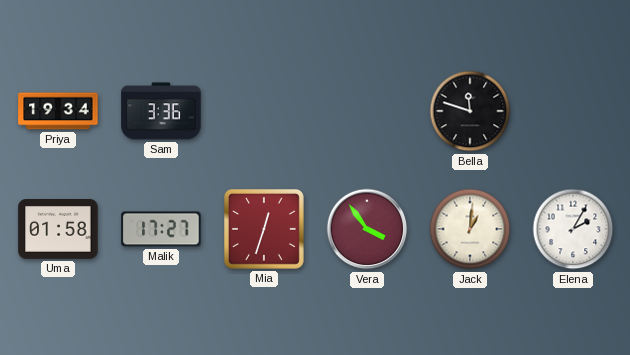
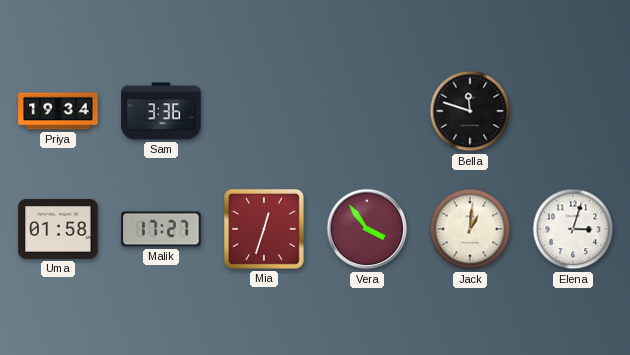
Elena: 2:05 -> 3:03
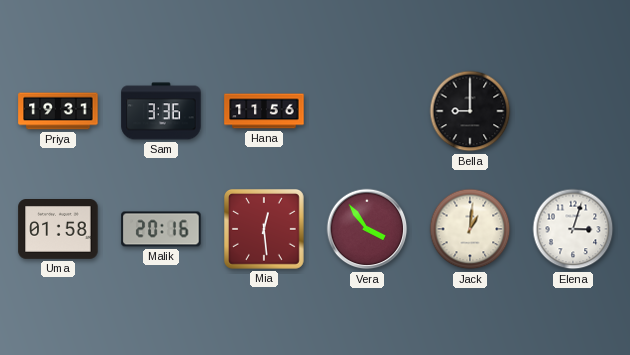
Priya: 19:34 -> 19:31
Hana: none -> 11:56
Bella: 11:48 -> 9:00
Malik: 17:27 -> 20:16
Mia: 12:33 -> 12:29
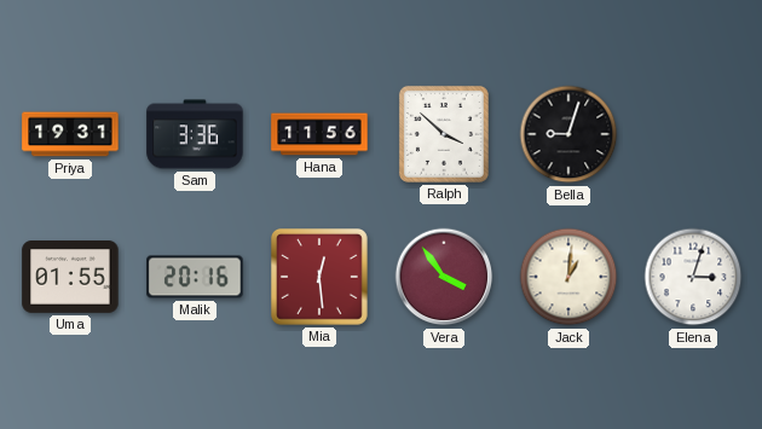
Ralph: none -> 3:52
Bella: 9:00 -> 9:03
Uma: 01:58 -> 01:55
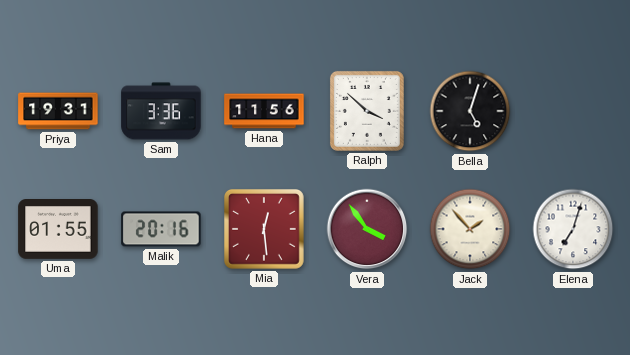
Bella: 9:03 -> 5:03
Jack: 1:01 -> 1:53
Elena: 3:03 -> 7:03
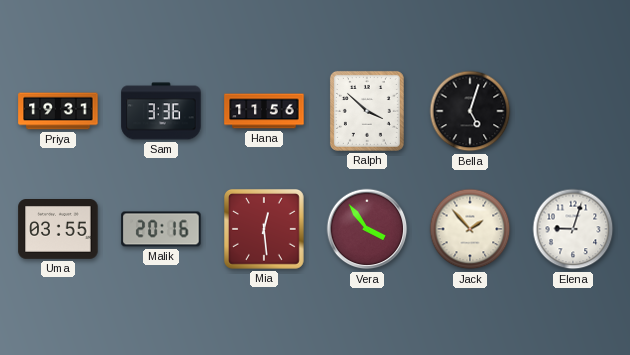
Uma: 01:55 -> 03:55
Elena: 7:03 -> 9:03
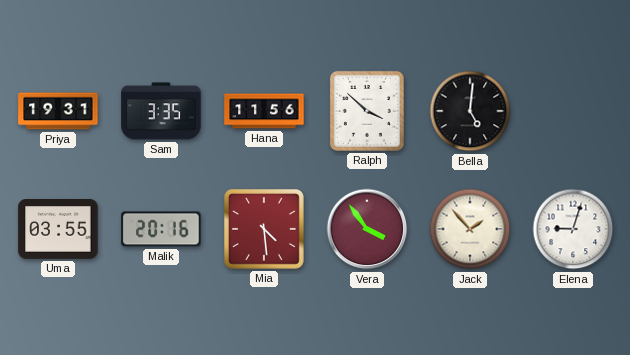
Sam: 3:36 -> 3:35
Bella: 5:03 -> 5:01
Mia: 12:29 -> 4:29
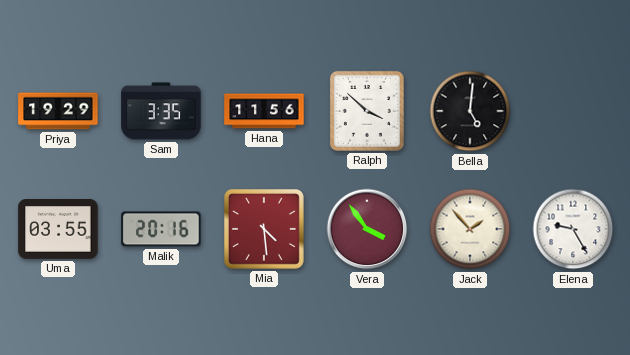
Priya: 19:31 -> 19:29
Elena: 9:03 -> 9:25
